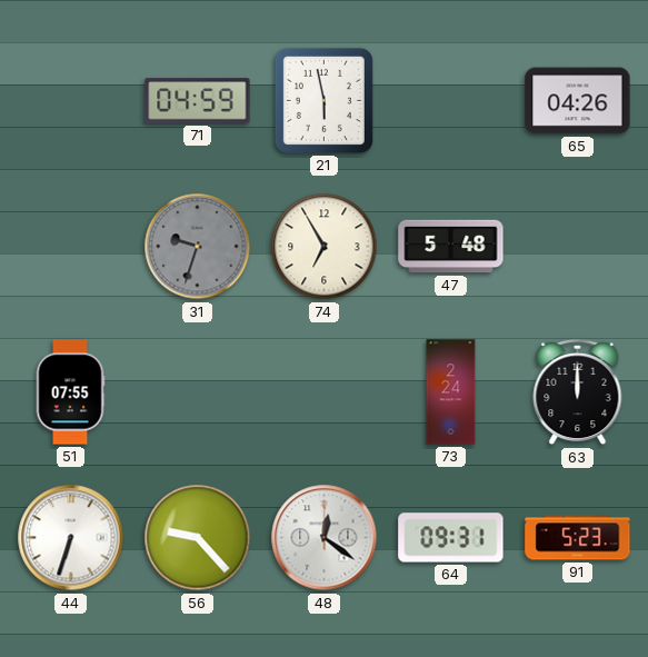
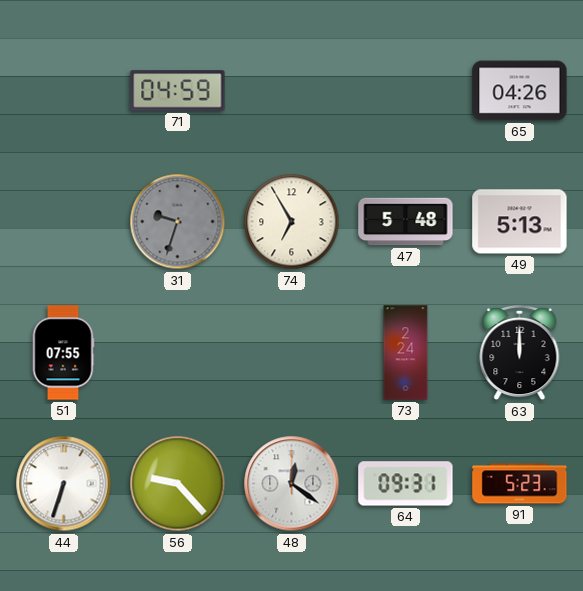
21: 5:58 -> none
49: none -> 5:13
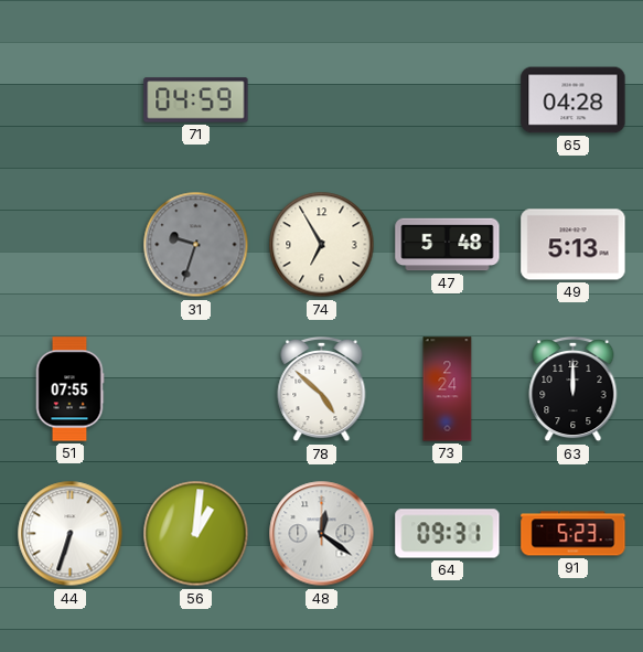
65: 04:26 -> 04:28
78: none -> 4:52
56: 9:23 -> 1:01
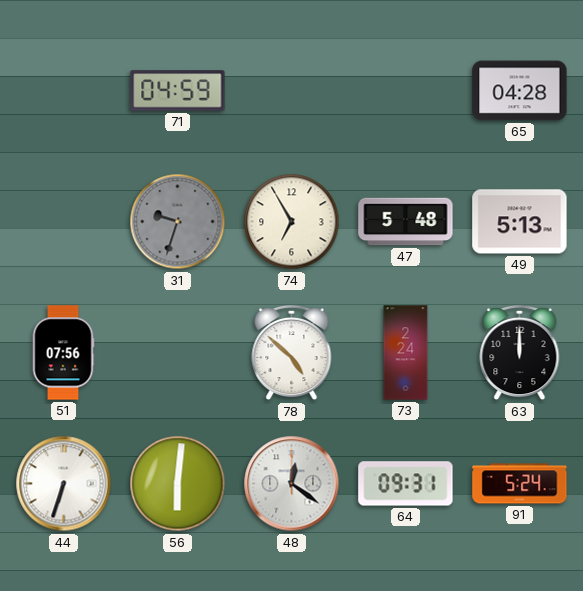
51: 07:55 -> 07:56
56: 1:01 -> 6:01
91: 5:23 -> 5:24
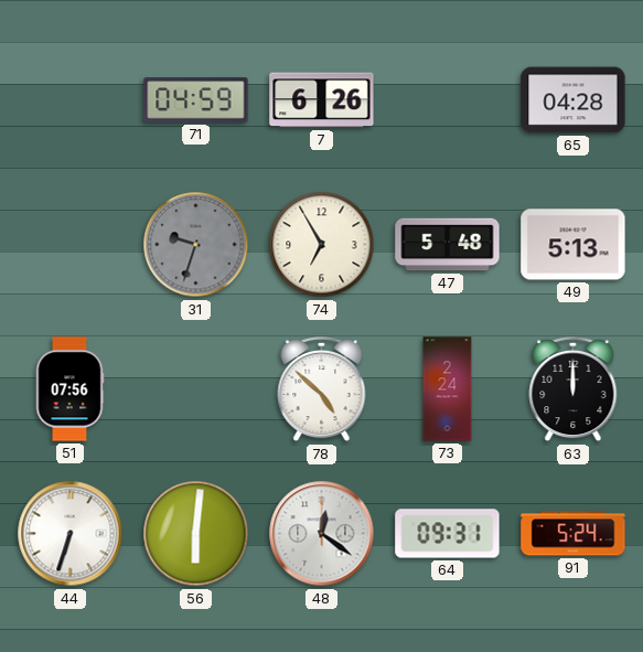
7: none -> 6:26
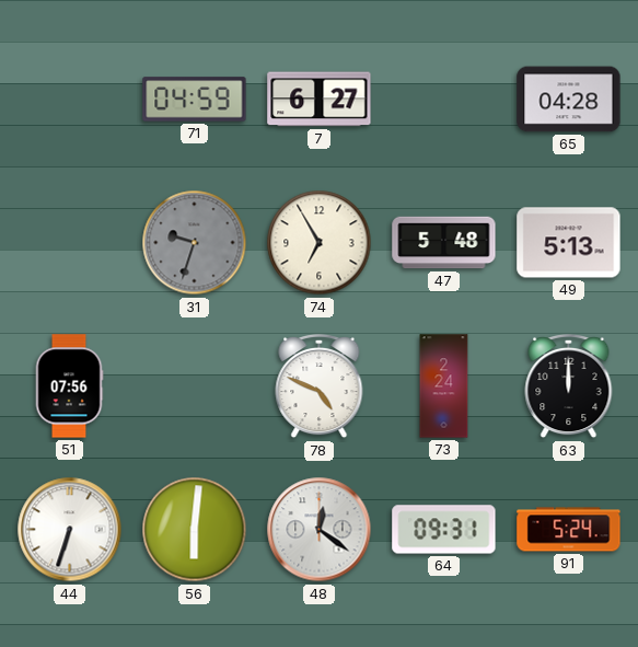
7: 6:26 -> 6:27
78: 4:52 -> 4:49
